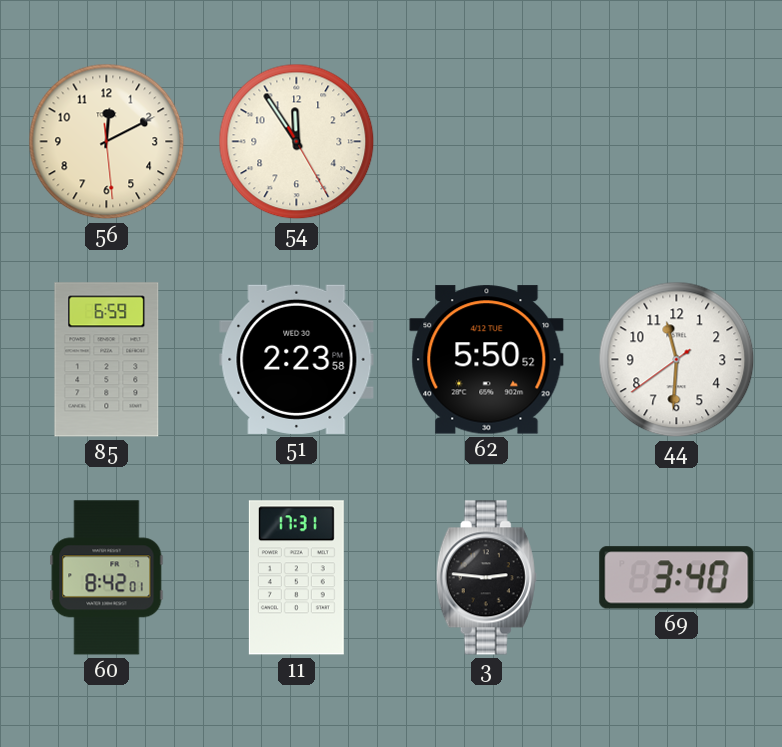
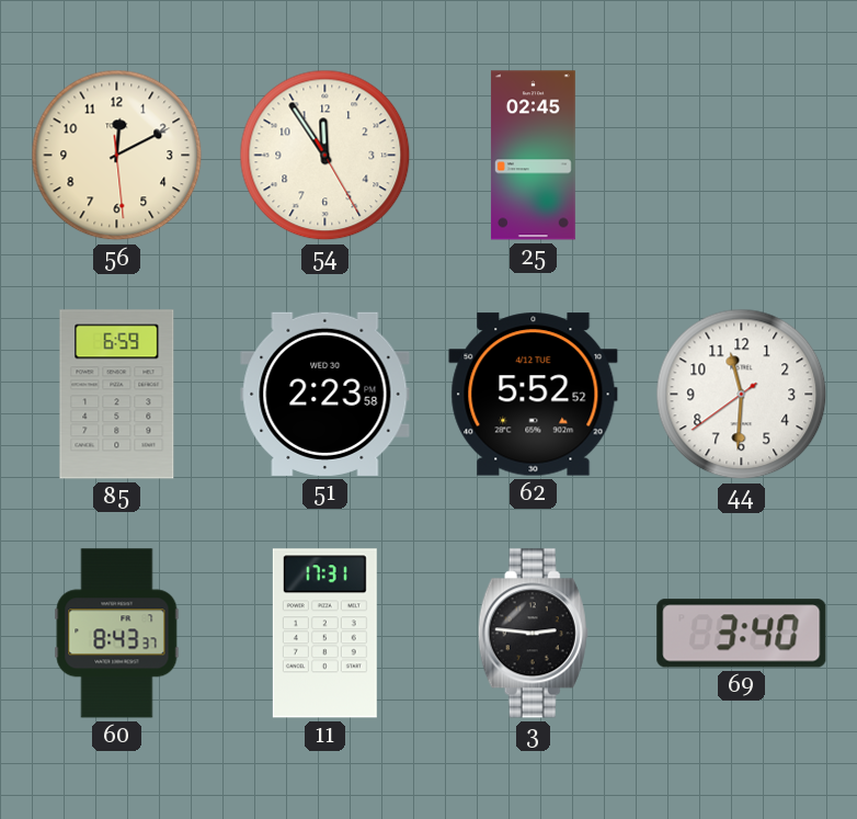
25: none -> 02:45
62: 5:50 -> 5:52
60: 8:42 -> 8:43
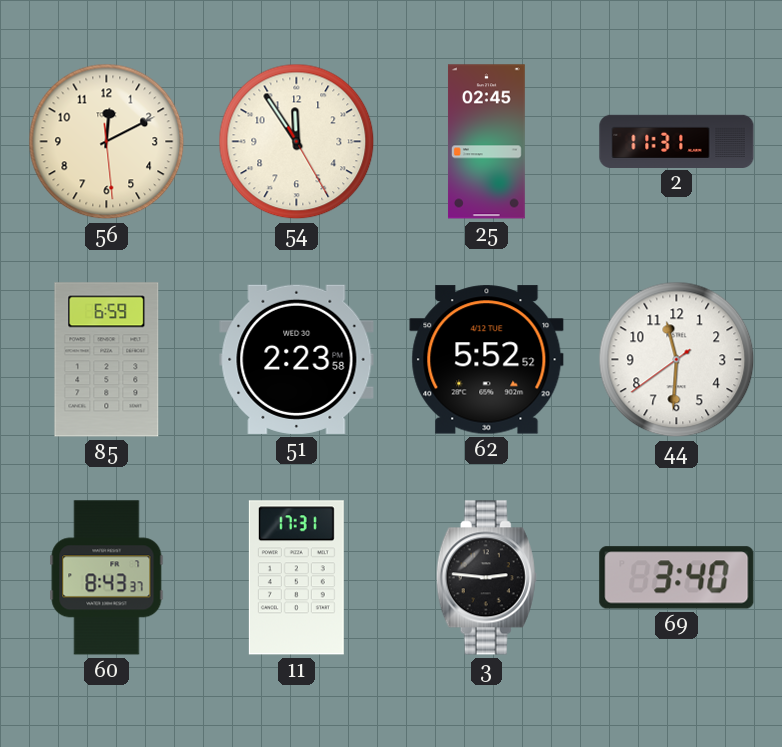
2: none -> 11:31
